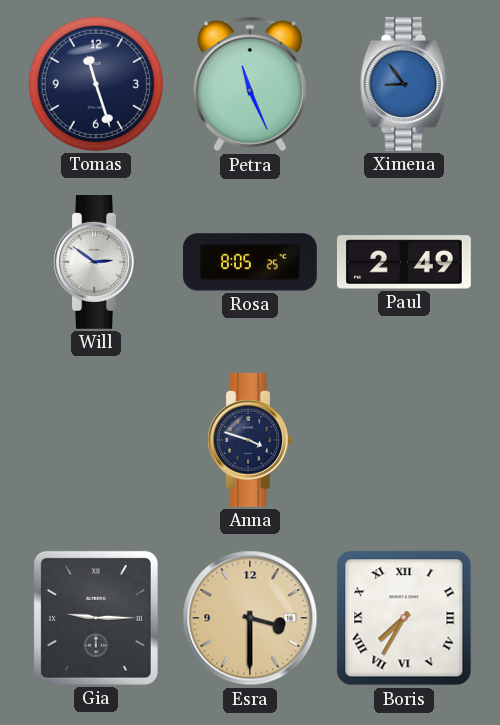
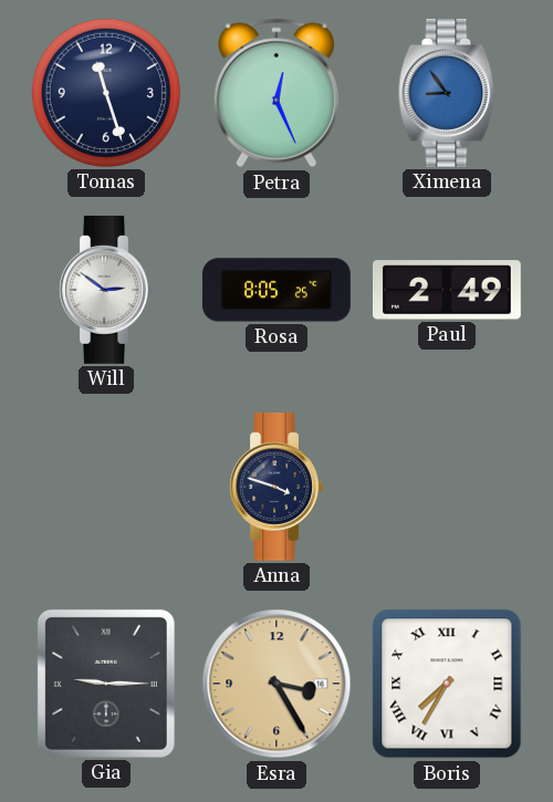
Petra: 11:26 -> 12:26
Esra: 3:30 -> 3:25
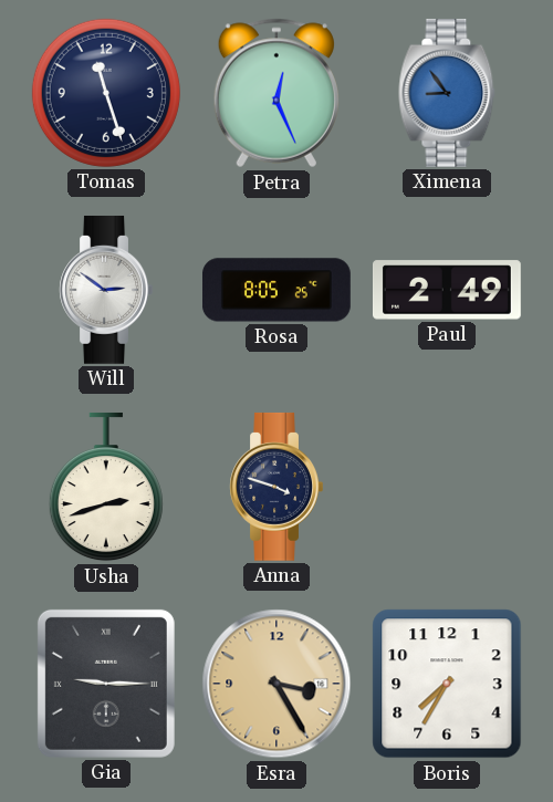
Usha: none -> 2:42
Boris numerals: Roman -> Arabic
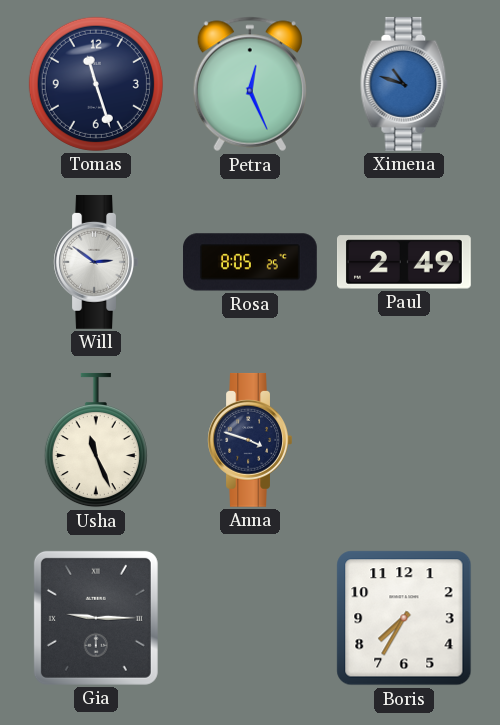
Ximena: 8:54 -> 10:48
Usha: 2:42 -> 11:26
Esra: 3:25 -> none
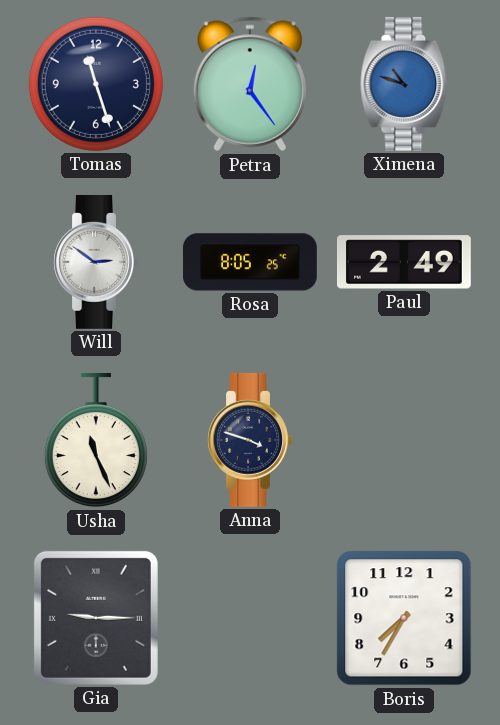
Petra: 12:26 -> 12:24
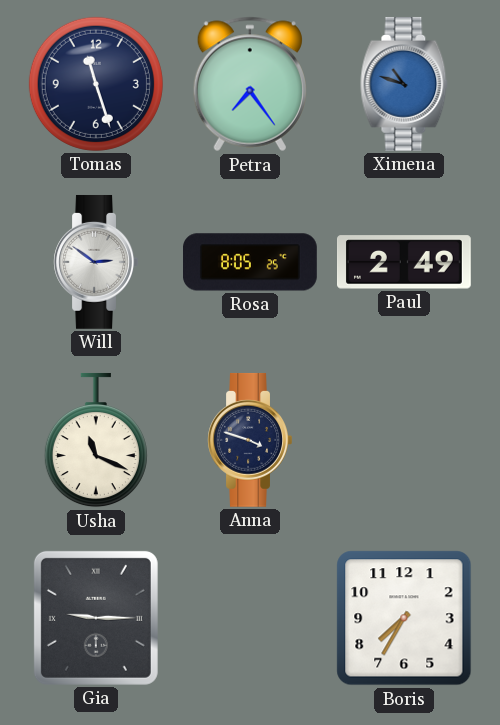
Petra: 12:24 -> 7:24
Usha: 11:26 -> 11:19
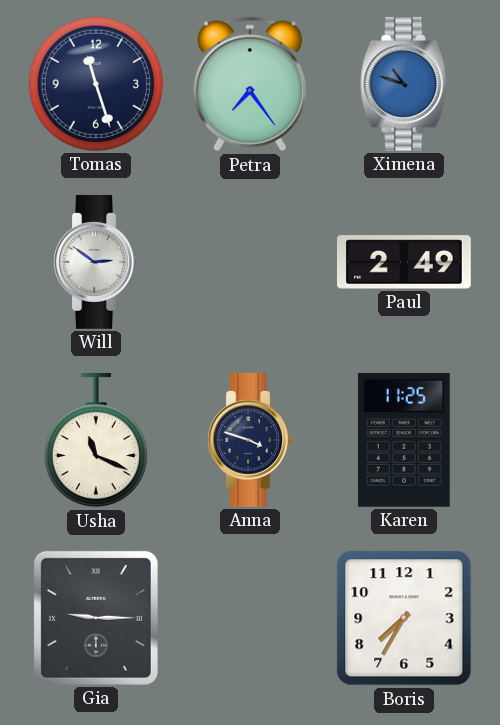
Rosa: 8:05 -> none
Karen: none -> 11:25
